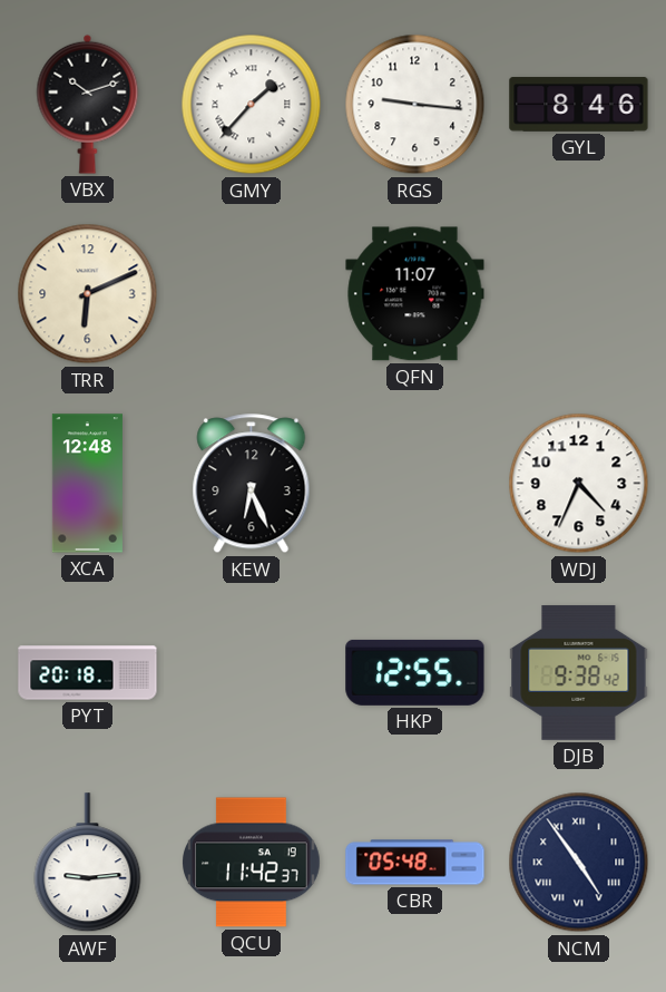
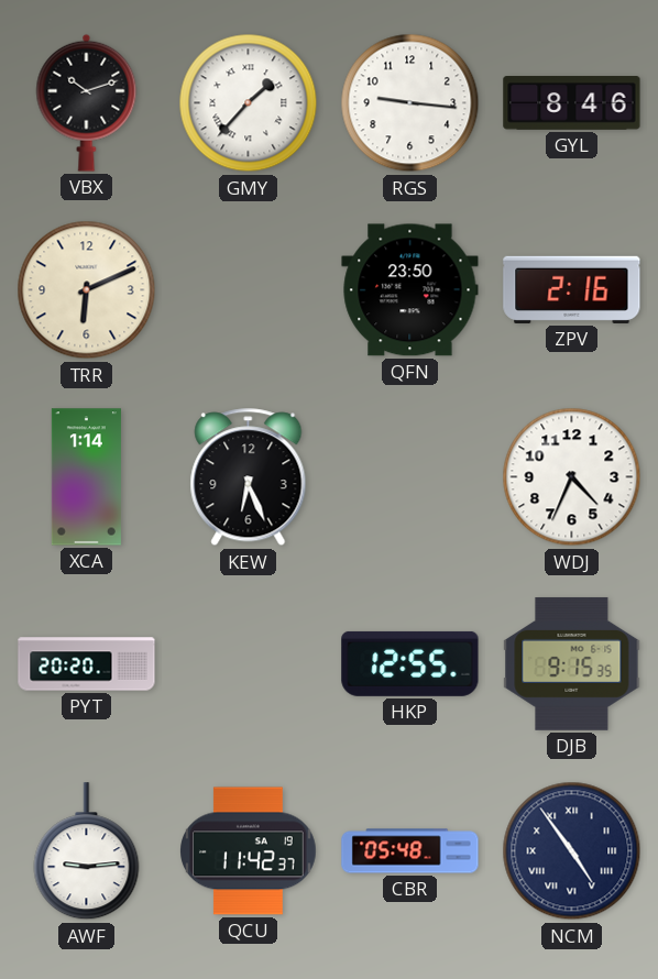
QFN: 11:07 -> 23:50
ZPV: none -> 2:16
XCA: 12:48 -> 1:14
PYT: 20:18 -> 20:20
DJB: 9:38 -> 9:15
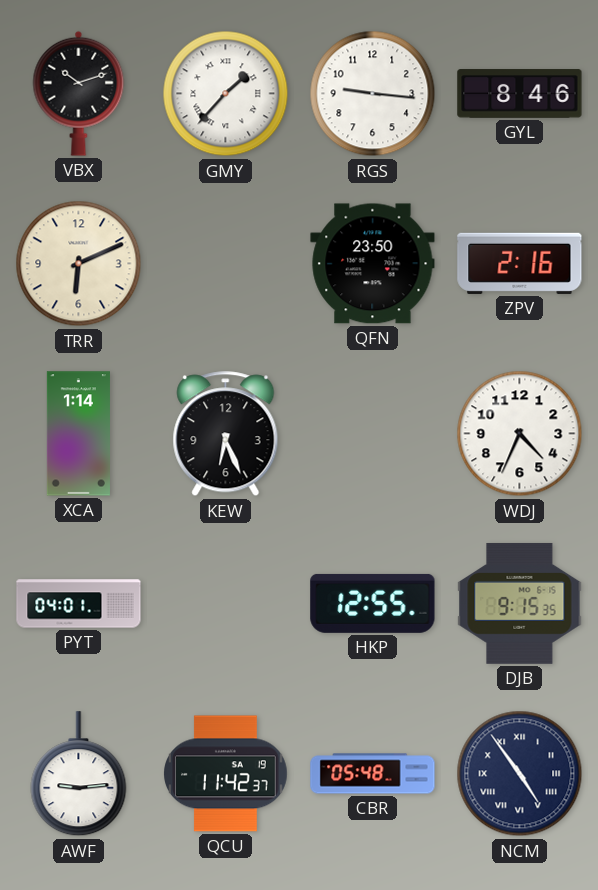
PYT: 20:20 -> 04:01
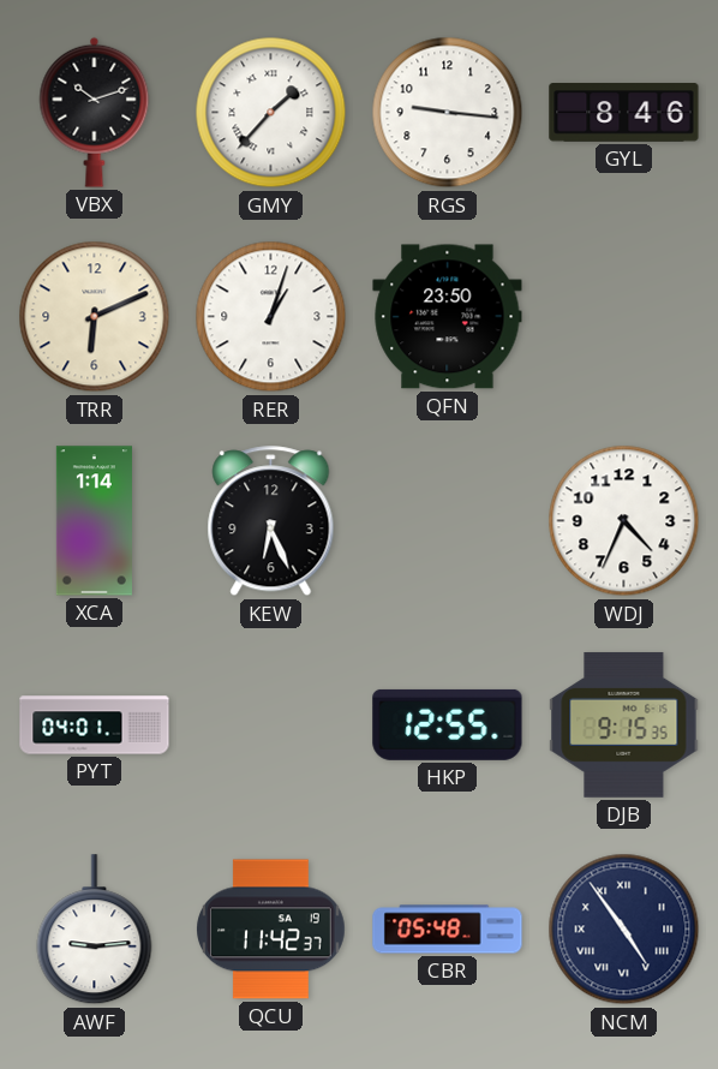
RER: none -> 1:03
ZPV: 2:16 -> none
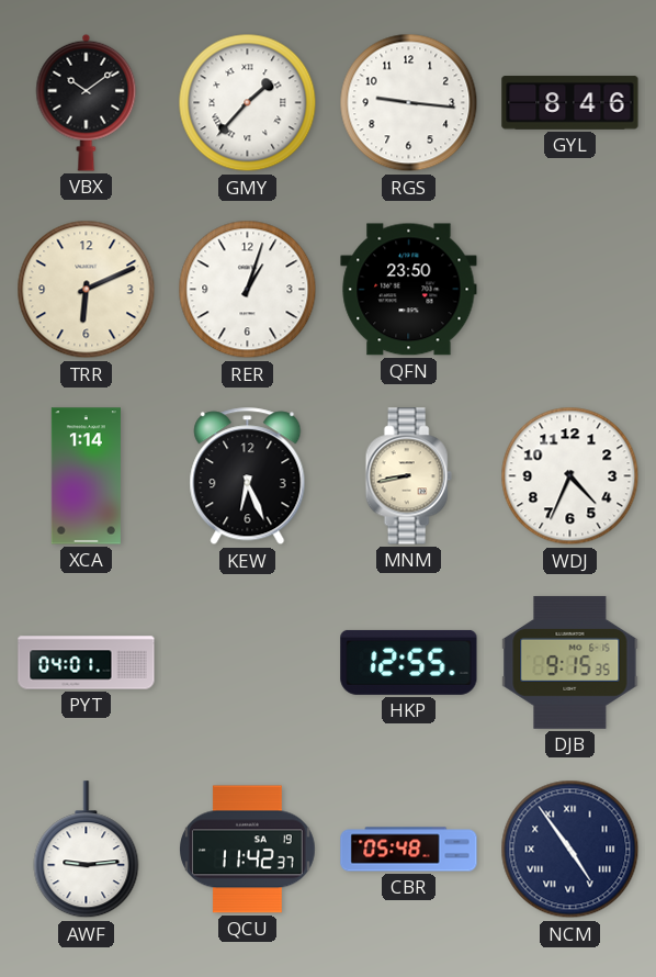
VBX: 10:12 -> 10:09
MNM: none -> 8:43
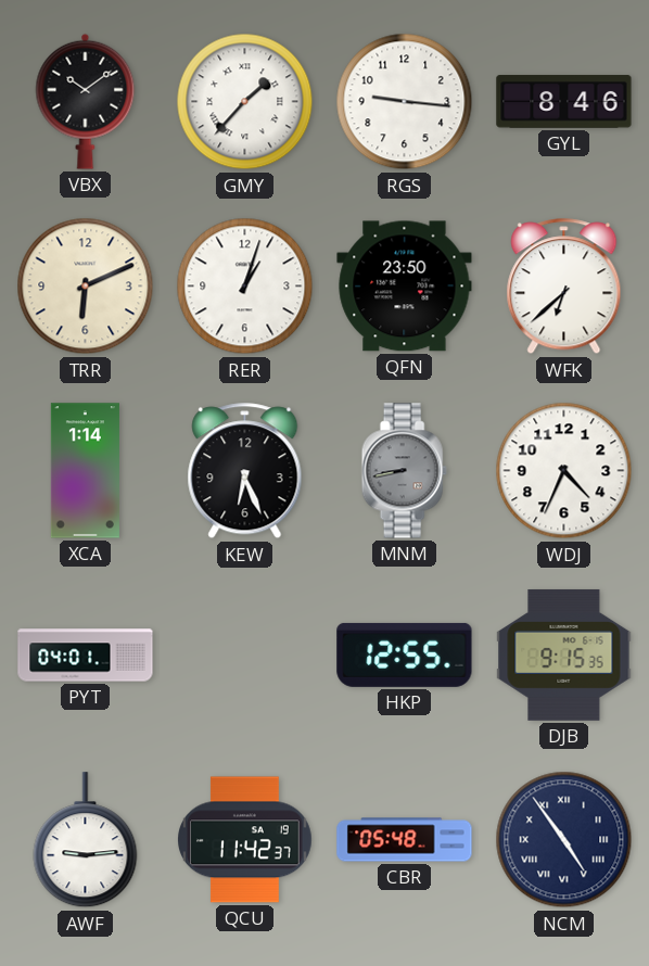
WFK: none -> 6:38
MNM dial: cream -> grey
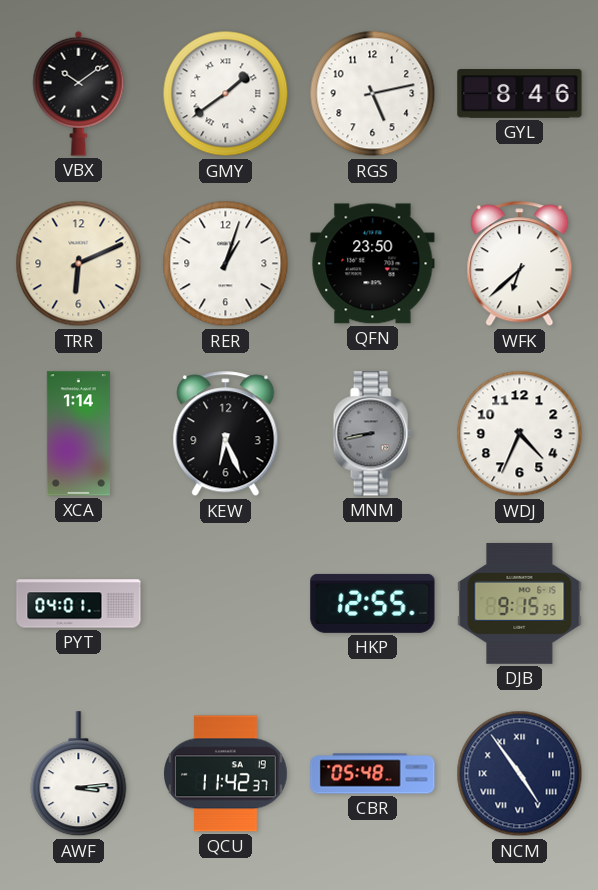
GMY: 1:37 -> 1:39
RGS: 9:16 -> 5:13
AWF: 9:14 -> 3:14
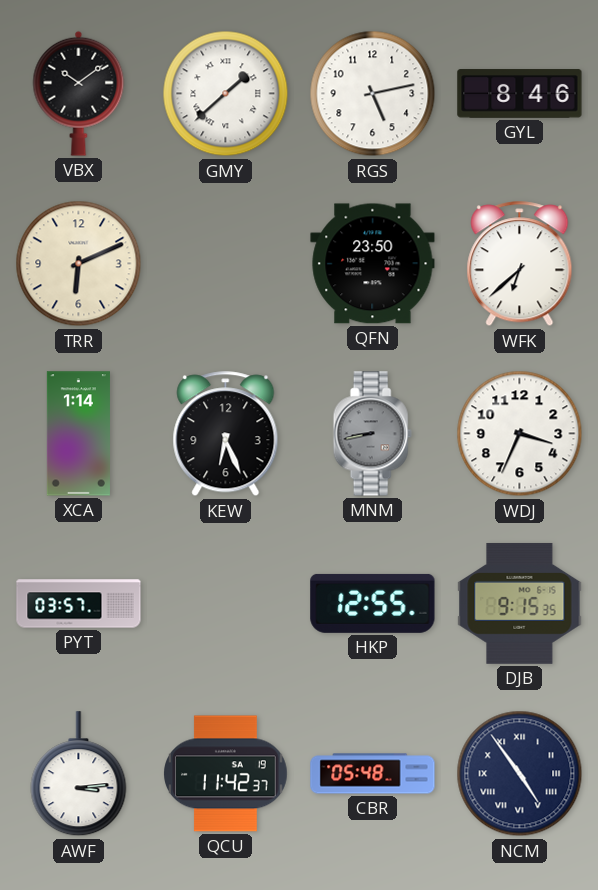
GMY: 1:39 -> 1:38
RER: 1:03 -> none
WDJ: 4:34 -> 3:34
PYT: 04:01 -> 03:57
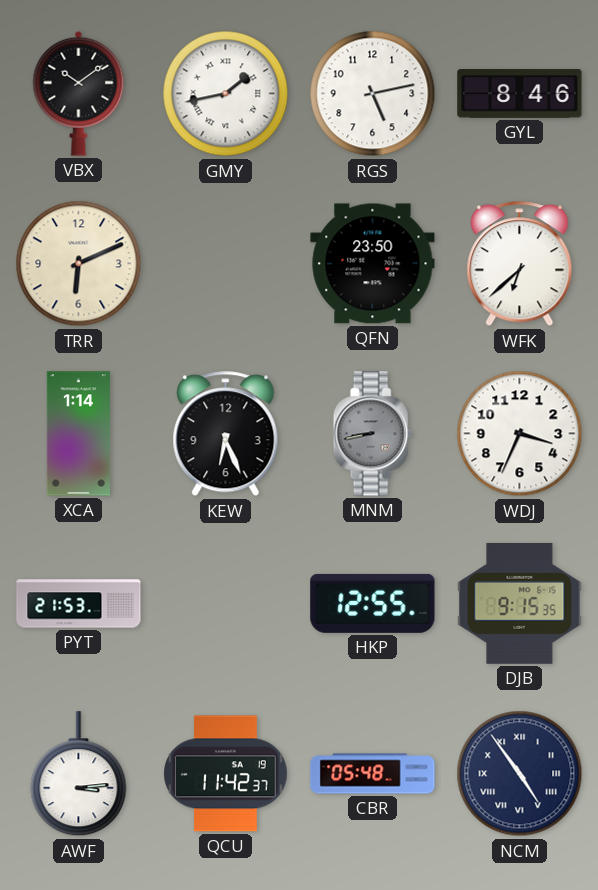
GMY: 1:38 -> 1:43
PYT: 03:57 -> 21:53
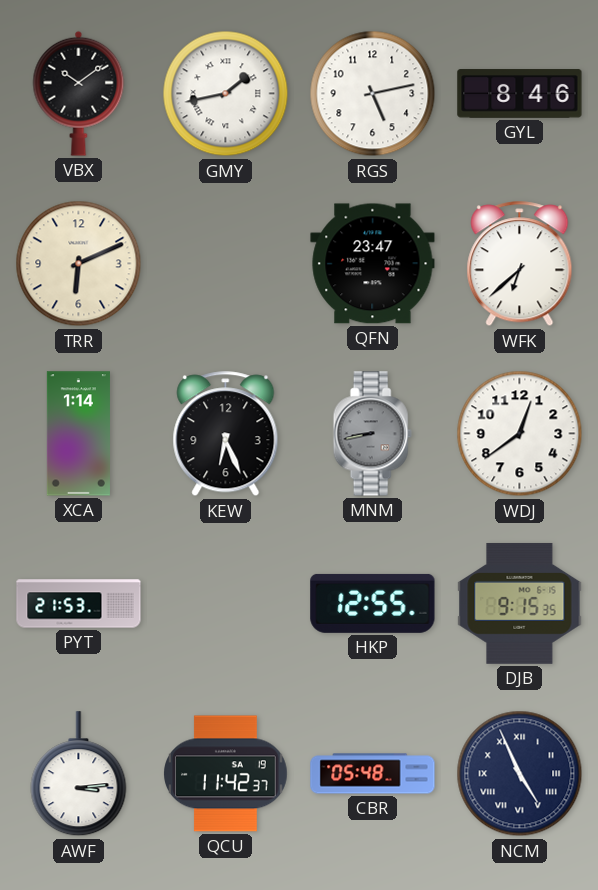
QFN: 23:50 -> 23:47
WDJ: 3:34 -> 12:39
NCM: 4:54 -> 4:56
